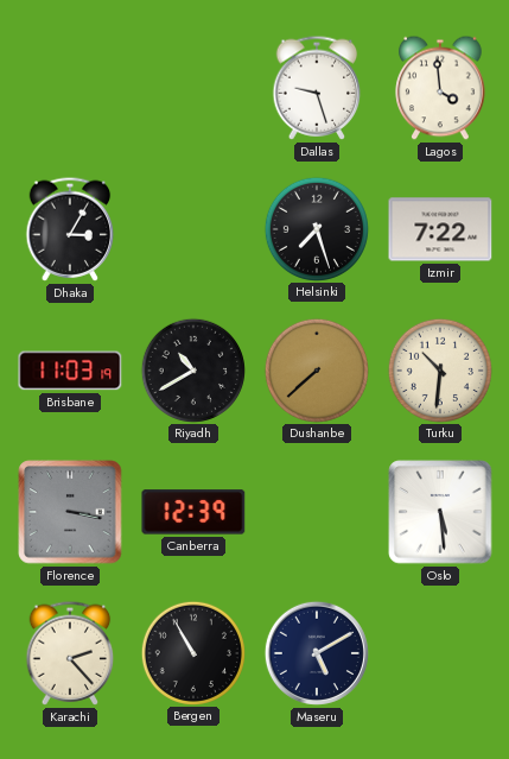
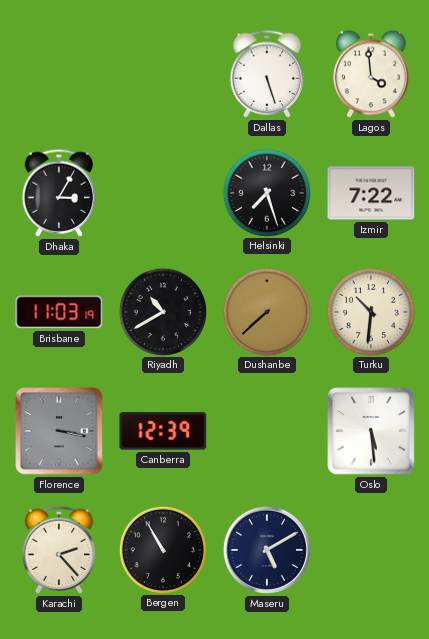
Dallas: 9:27 -> 5:27
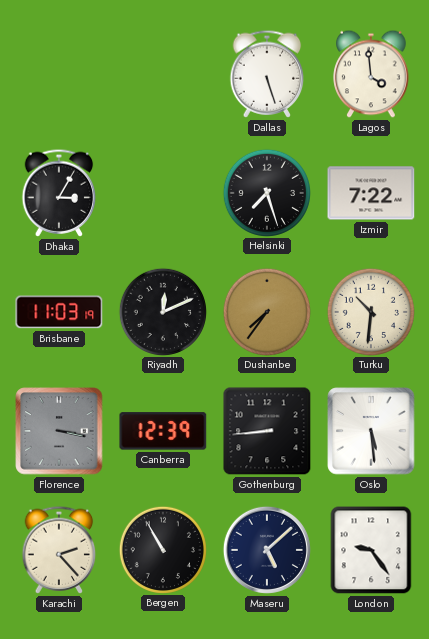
Riyadh: 10:40 -> 12:11
Dushanbe: 7:38 -> 7:36
Gothenburg: none -> 8:44
Maseru: 5:10 -> 5:08
London: none -> 9:24
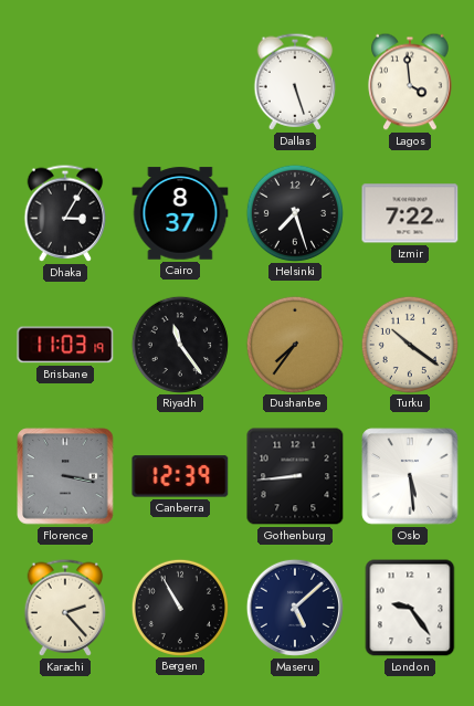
Cairo: none -> 8:37
Riyadh: 12:11 -> 11:24
Turku: 10:31 -> 10:21
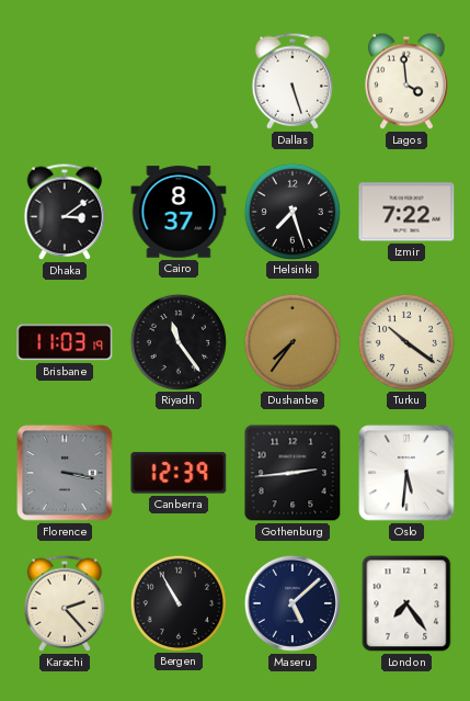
Dhaka: 3:05 -> 3:09
Gothenburg: 8:44 -> 2:44
Oslo: 5:29 -> 5:31
London: 9:24 -> 7:24
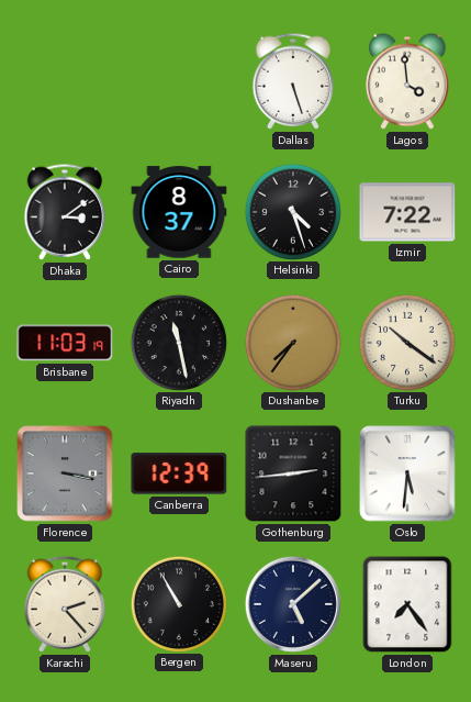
Helsinki: 7:27 -> 4:27
Riyadh: 11:24 -> 11:28
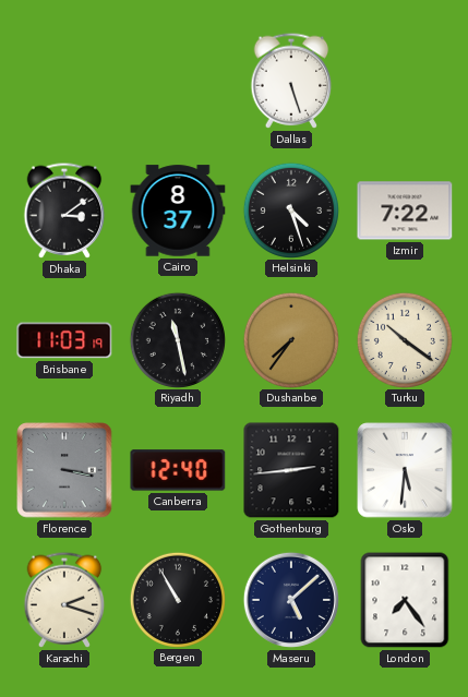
Lagos: 3:59 -> none
Canberra: 12:39 -> 12:40
Karachi: 2:23 -> 2:18
